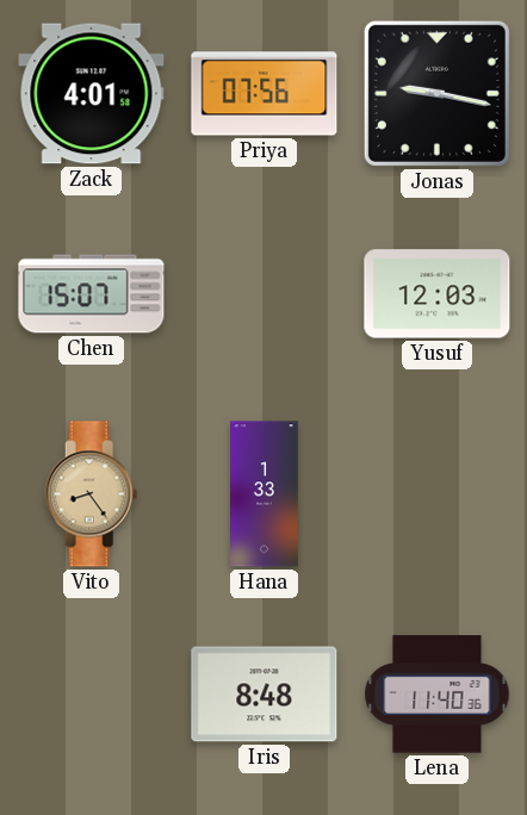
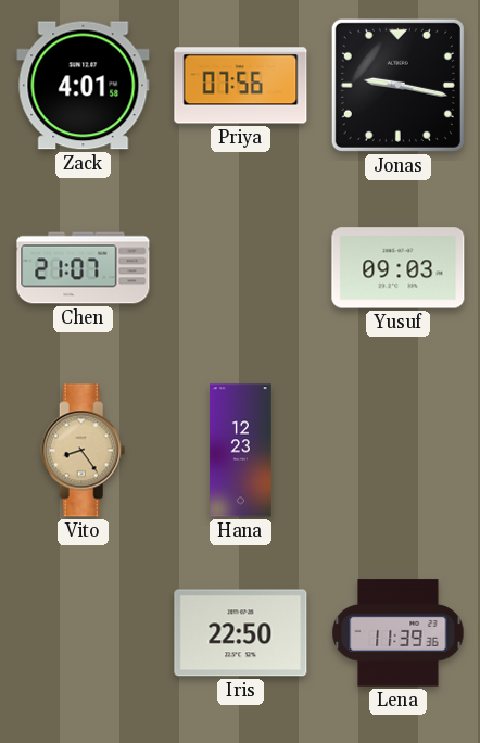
Chen: 15:07 -> 21:07
Yusuf: 12:03 -> 09:03
Hana: 1:33 -> 12:23
Iris: 8:48 -> 22:50
Lena: 11:40 -> 11:39
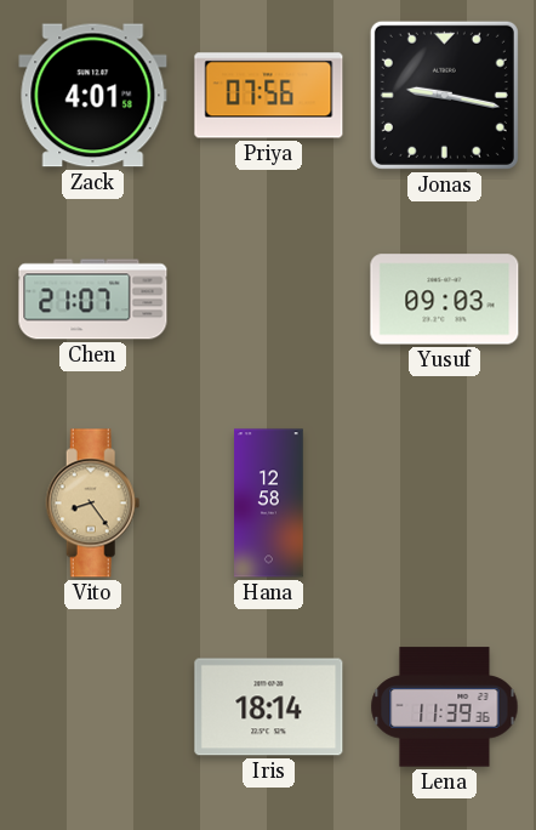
Hana: 12:23 -> 12:58
Iris: 22:50 -> 18:14
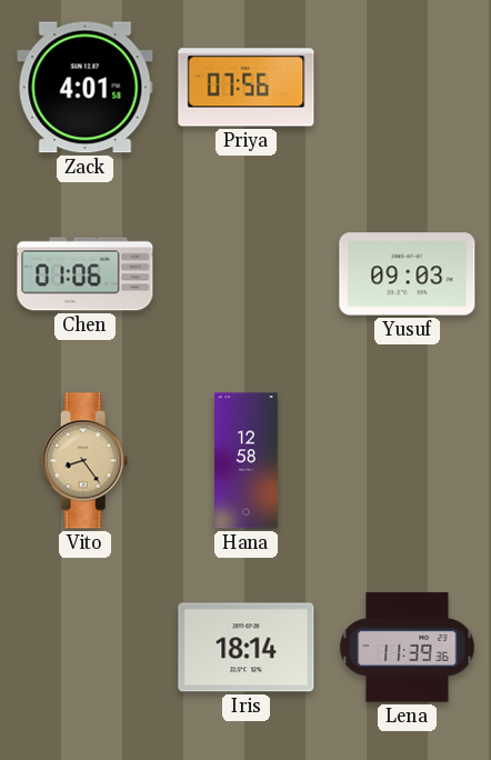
Jonas: 9:17 -> none
Chen: 21:07 -> 01:06
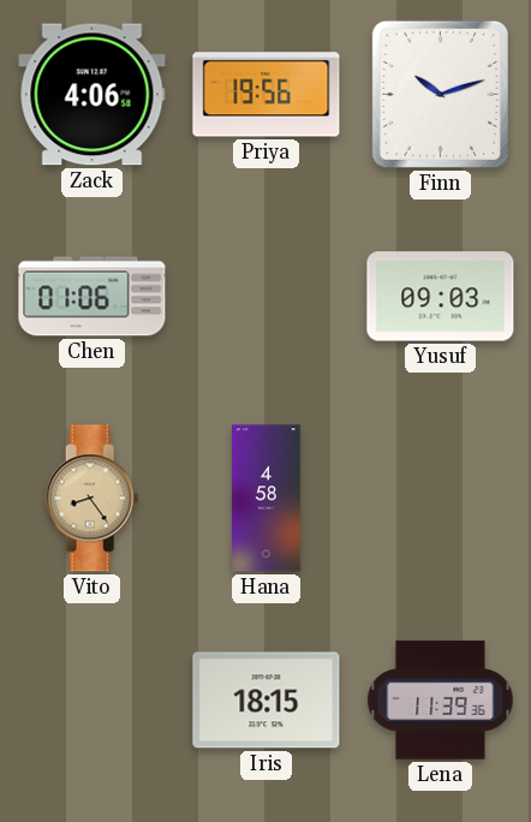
Zack: 4:01 -> 4:06
Priya: 07:56 -> 19:56
Finn: none -> 10:12
Hana: 12:58 -> 4:58
Iris: 18:14 -> 18:15
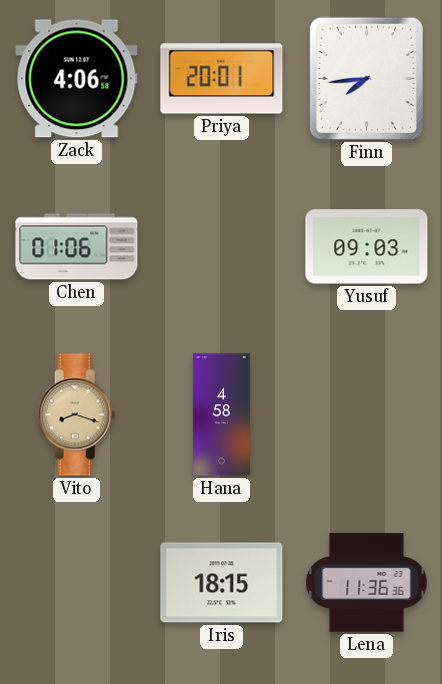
Priya: 19:56 -> 20:01
Finn: 10:12 -> 7:44
Vito: 8:24 -> 8:18
Lena: 11:39 -> 11:36
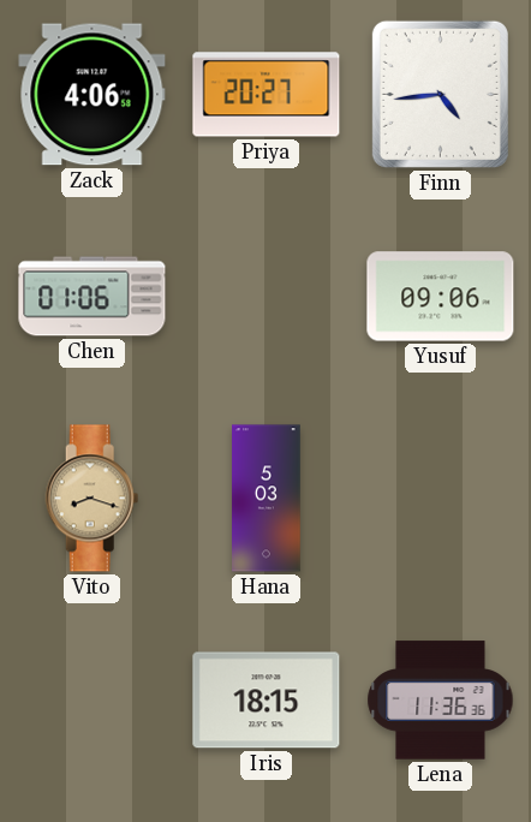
Priya: 20:01 -> 20:27
Finn: 7:44 -> 4:44
Yusuf: 09:03 -> 09:06
Hana: 4:58 -> 5:03
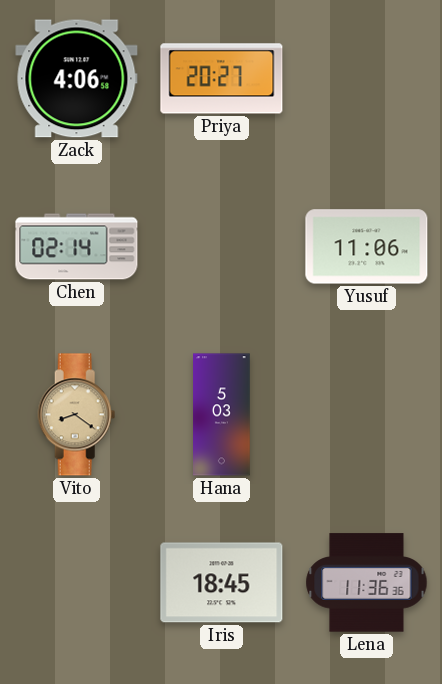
Finn: 4:44 -> none
Chen: 01:06 -> 02:14
Yusuf: 09:06 -> 11:06
Vito: 8:18 -> 8:21
Iris: 18:15 -> 18:45
